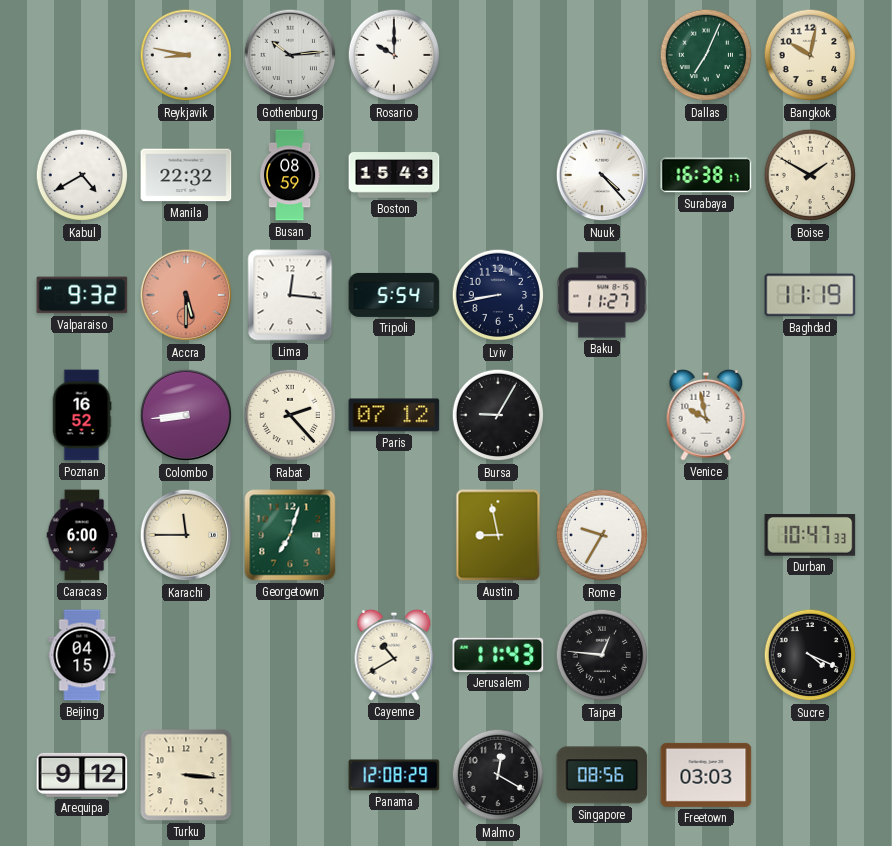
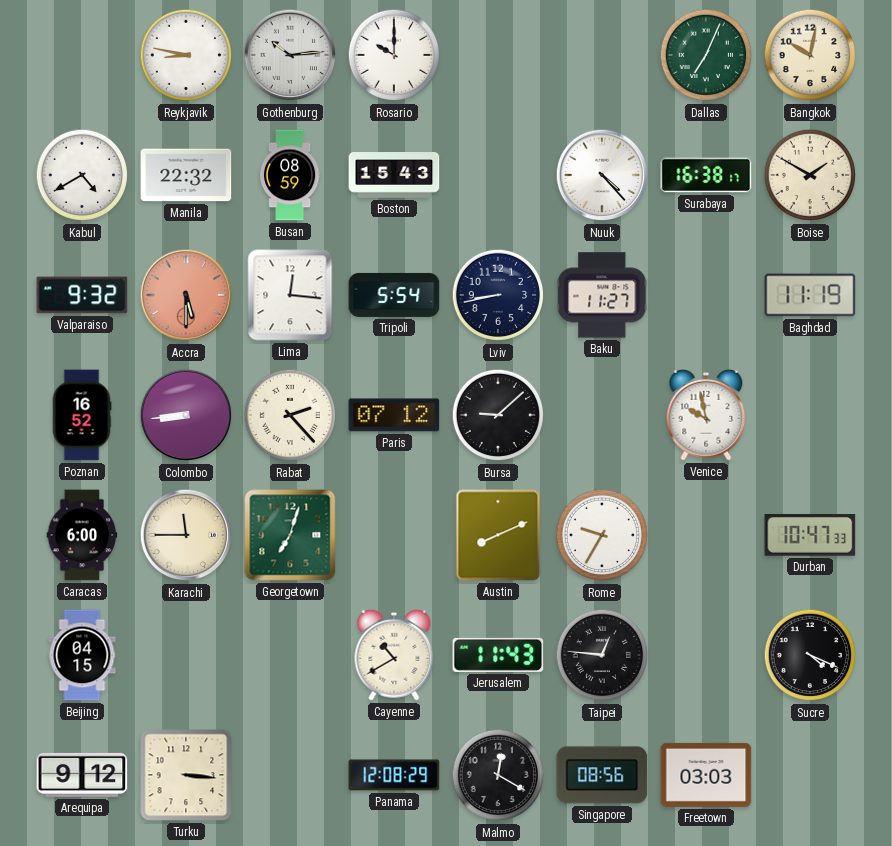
Bursa: 9:05 -> 9:08
Austin: 8:58 -> 8:11
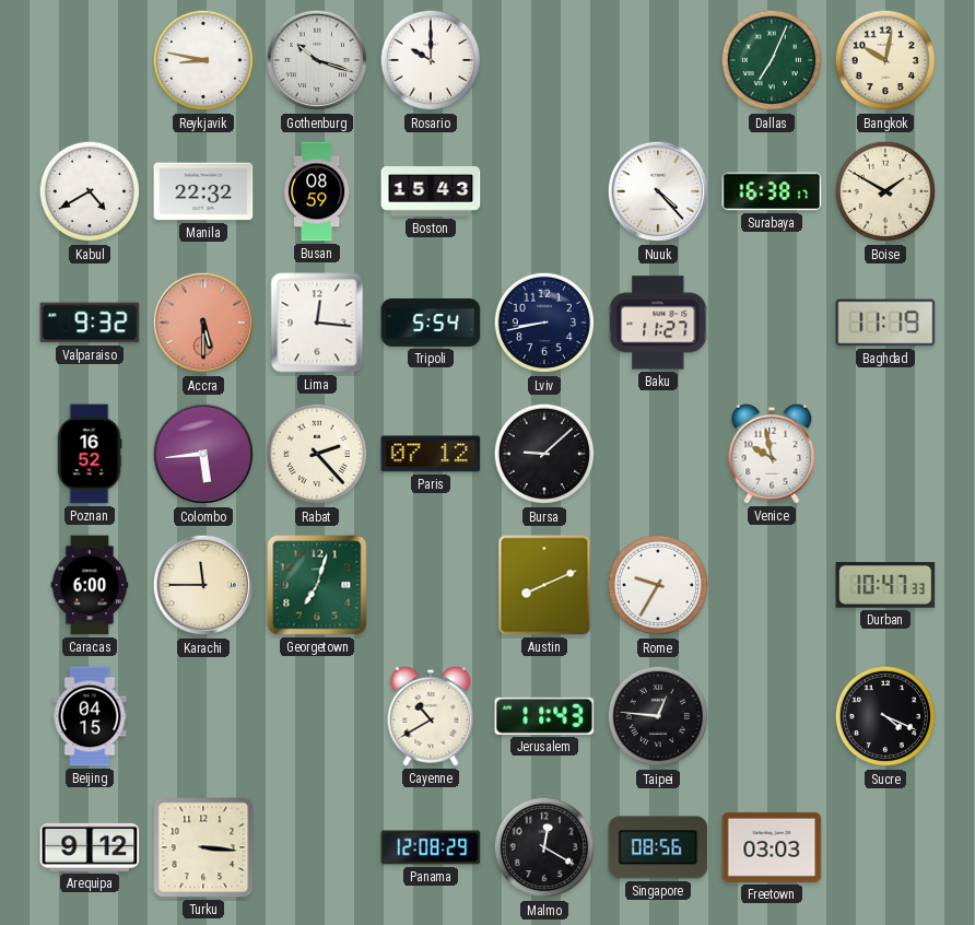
Gothenburg: 10:14 -> 10:18
Colombo: 8:44 -> 5:44
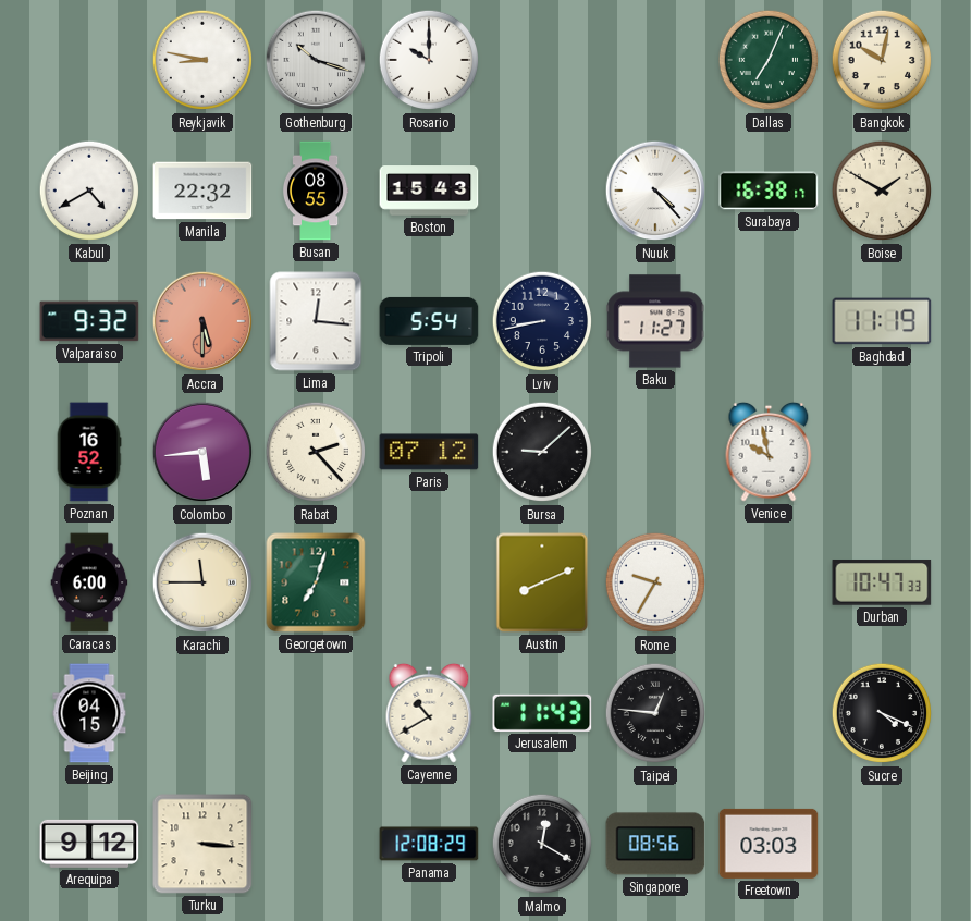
Busan: 08:59 -> 08:55
